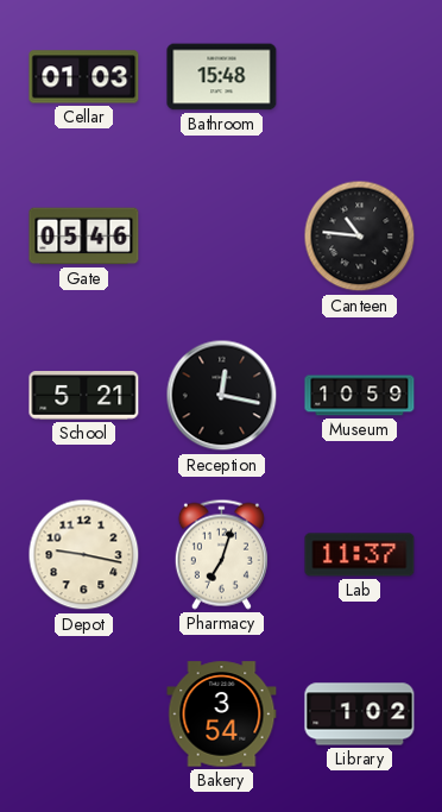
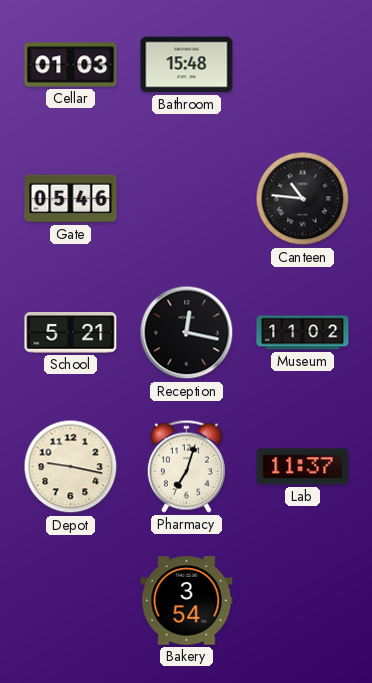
Museum: 10:59 -> 11:02
Library: 1:02 -> none
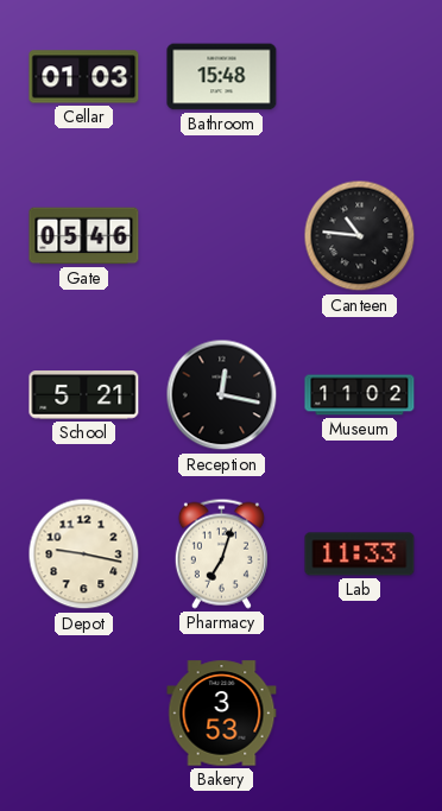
Lab: 11:37 -> 11:33
Bakery: 3:54 -> 3:53
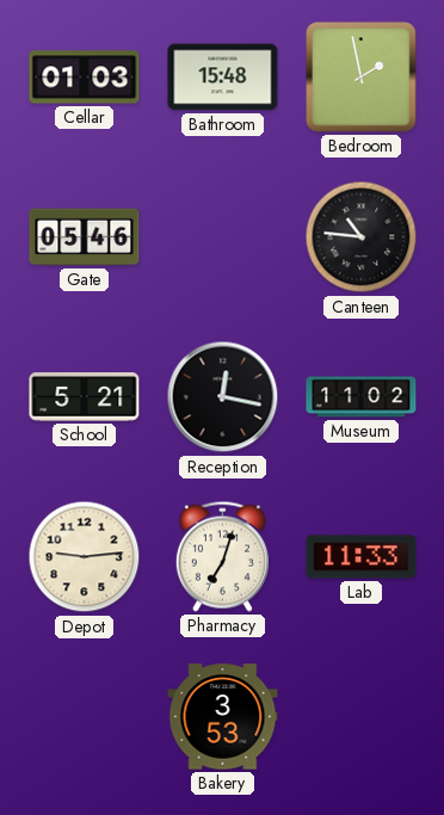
Bedroom: none -> 1:58
Depot: 9:17 -> 9:14
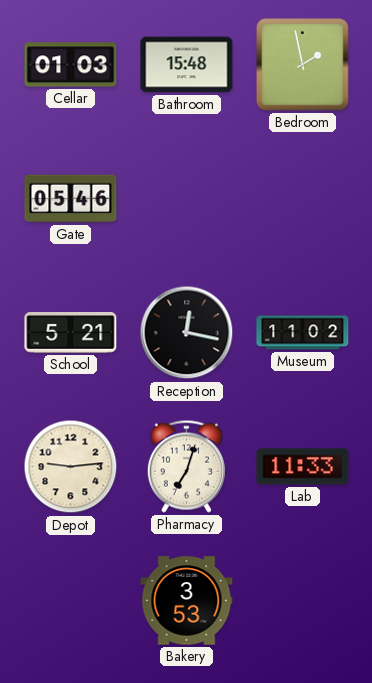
Canteen: 10:46 -> none
